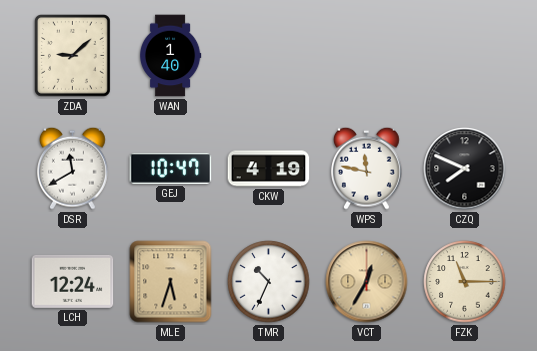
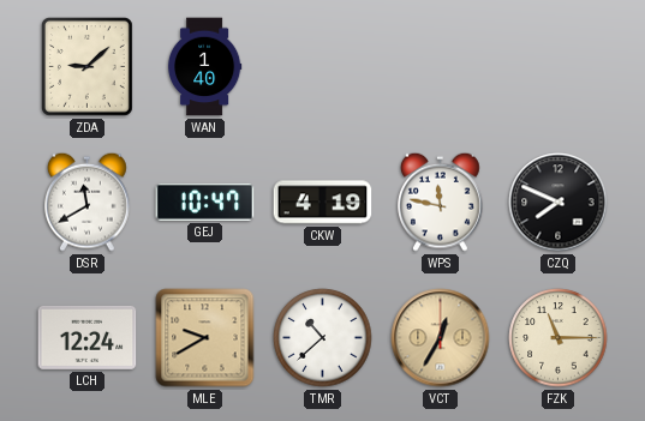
MLE: 5:33 -> 9:40
TMR: 10:34 -> 10:38
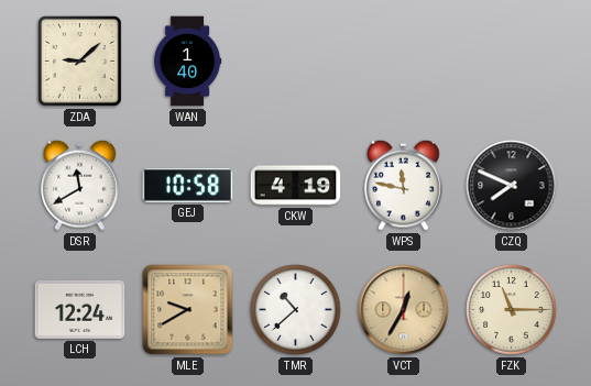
GEJ: 10:47 -> 10:58
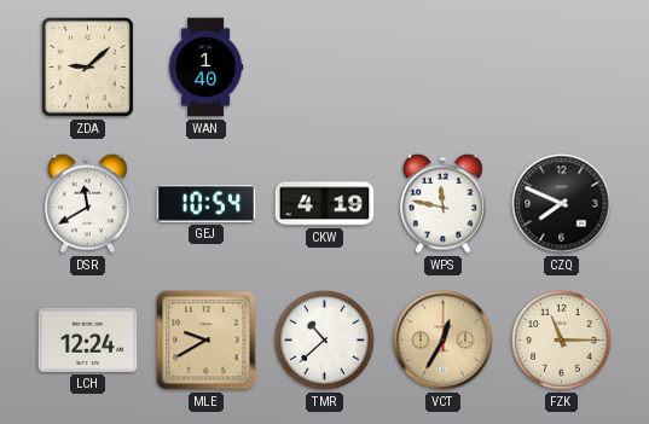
GEJ: 10:58 -> 10:54
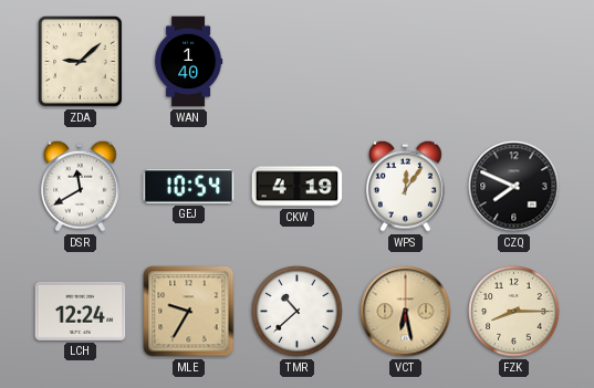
WPS: 11:47 -> 12:06
MLE: 9:40 -> 9:35
VCT: 12:35 -> 6:28
FZK: 11:15 -> 8:15
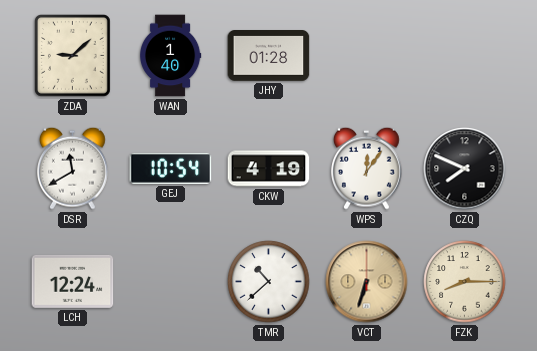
JHY: none -> 01:28
MLE: 9:35 -> none
VCT: 6:28 -> 6:33
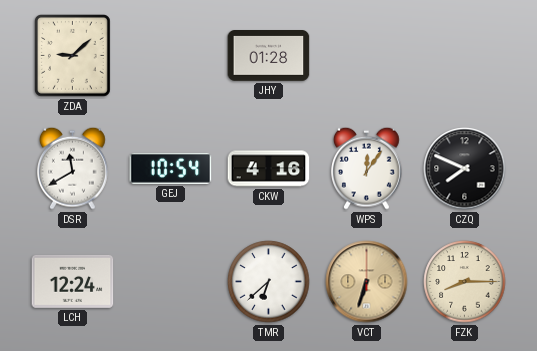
WAN: 1:40 -> none
CKW: 4:19 -> 4:16
TMR: 10:38 -> 6:38
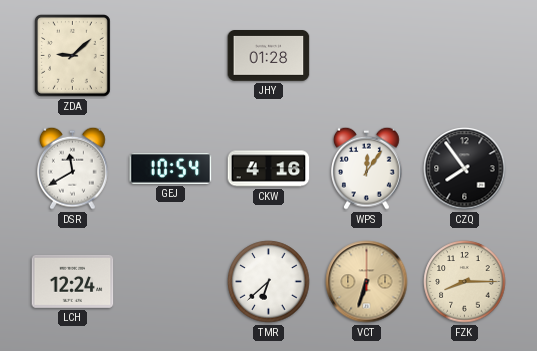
CZQ: 7:49 -> 7:54
